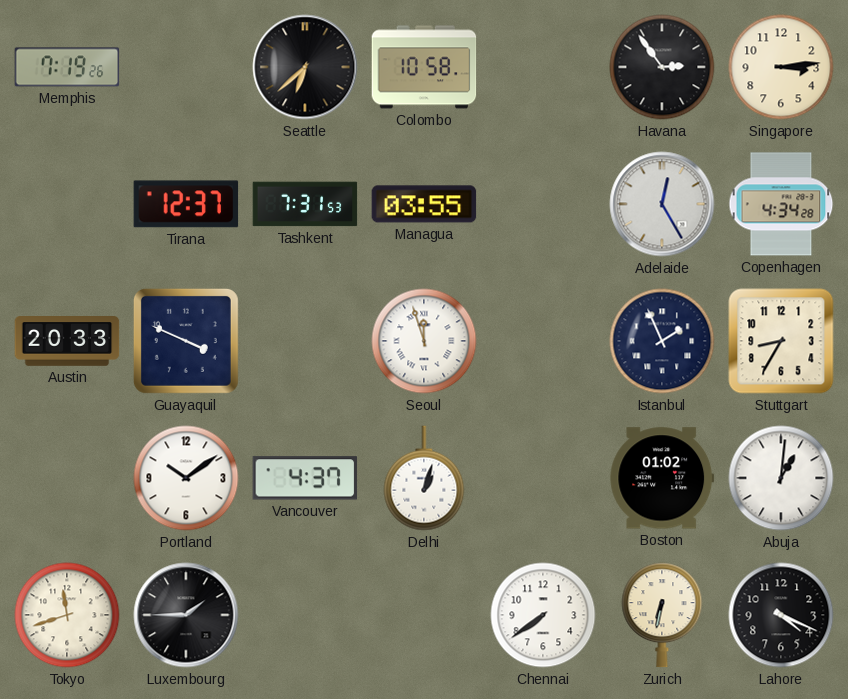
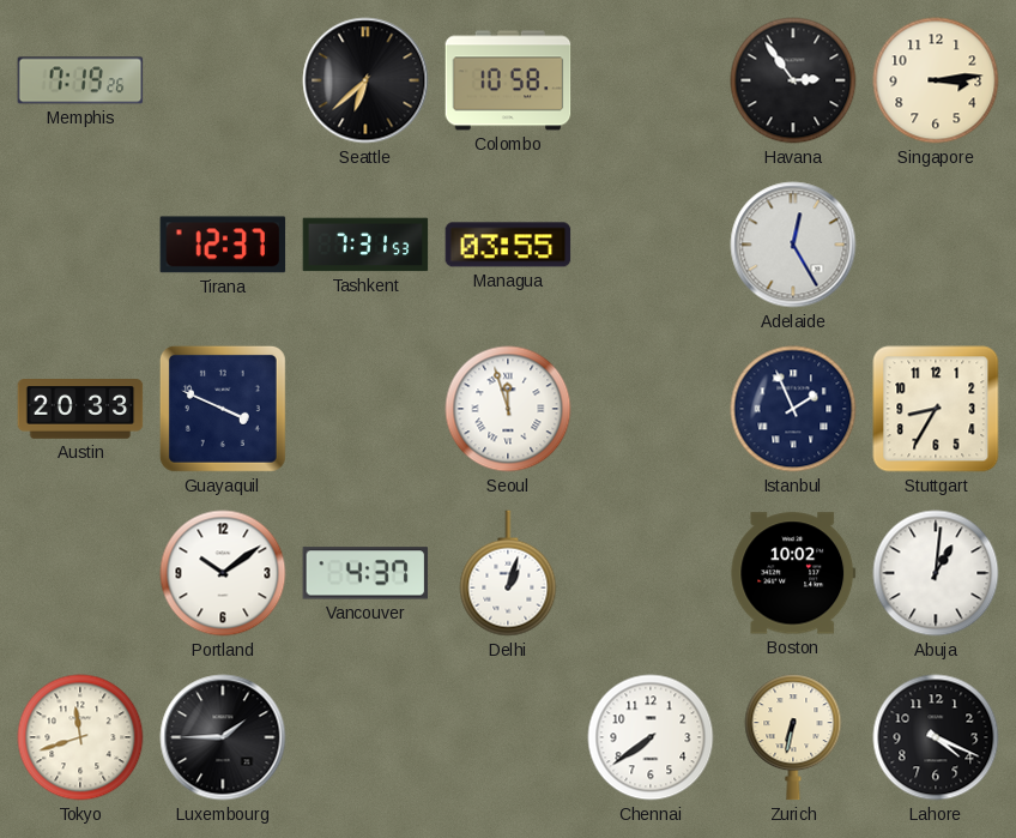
Copenhagen: 4:34 -> none
Boston: 01:02 -> 10:02
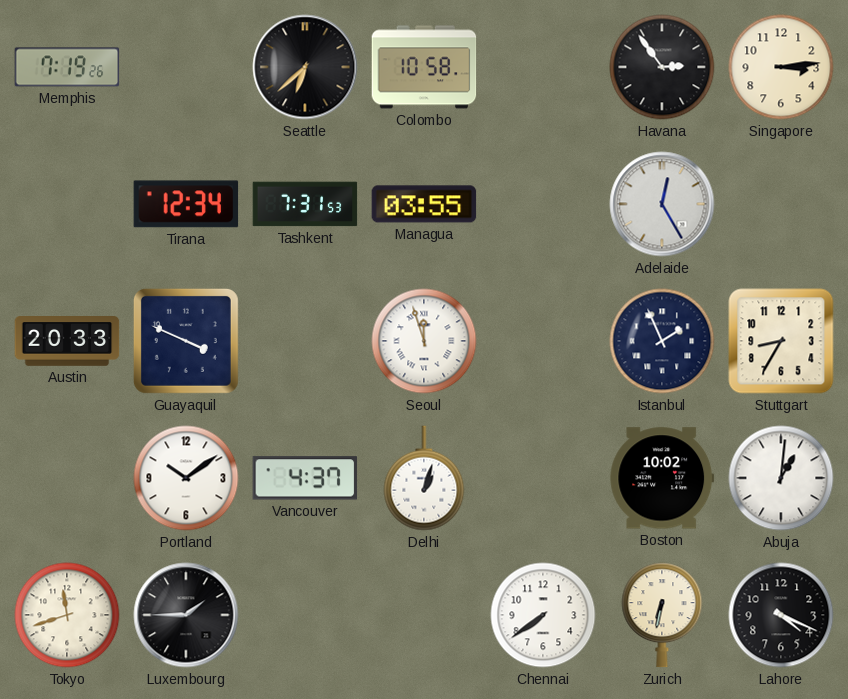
Tirana: 12:37 -> 12:34
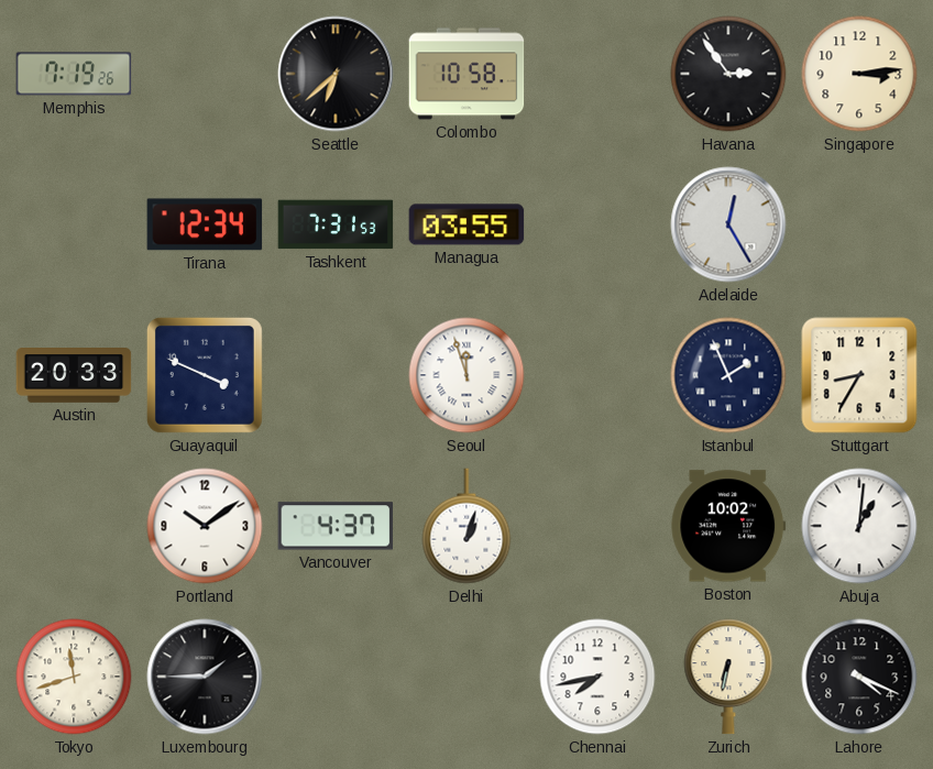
Chennai: 7:39 -> 7:43
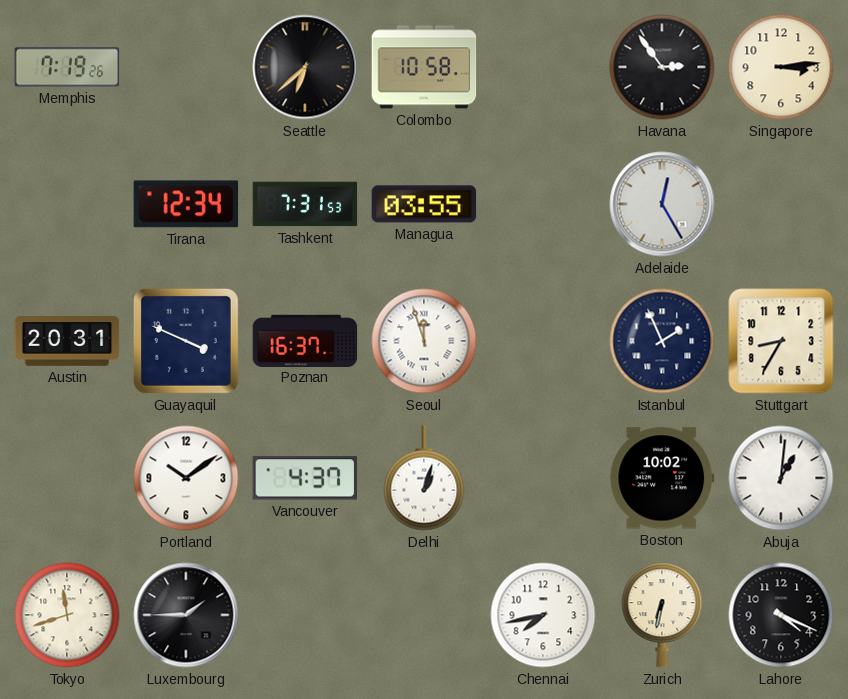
Austin: 20:33 -> 20:31
Poznan: none -> 16:37
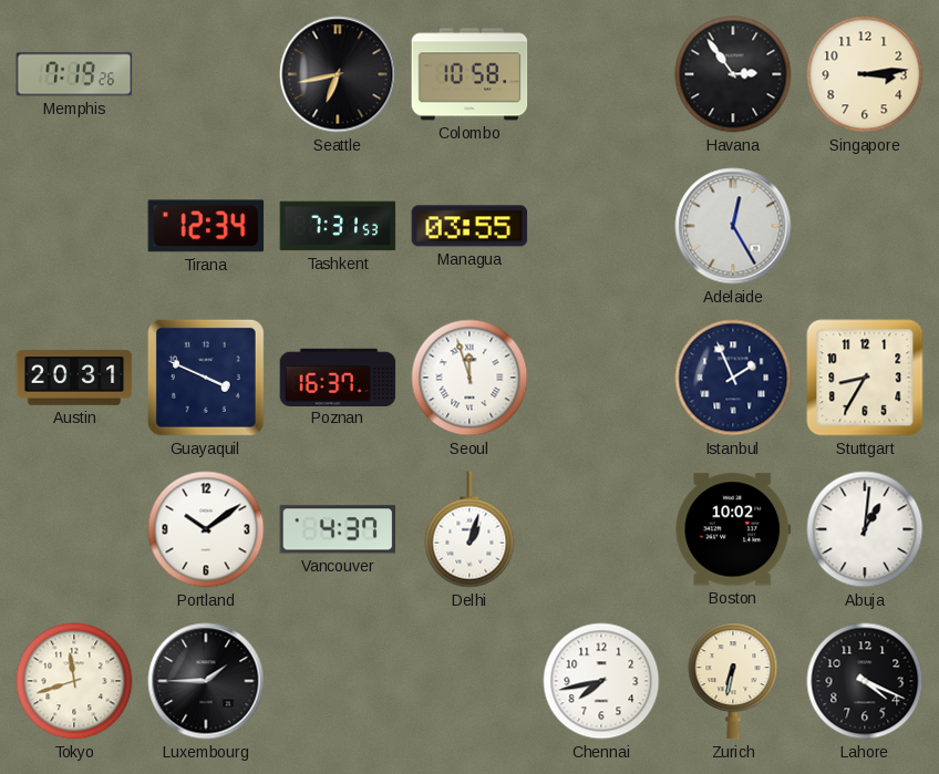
Seattle: 6:38 -> 6:43
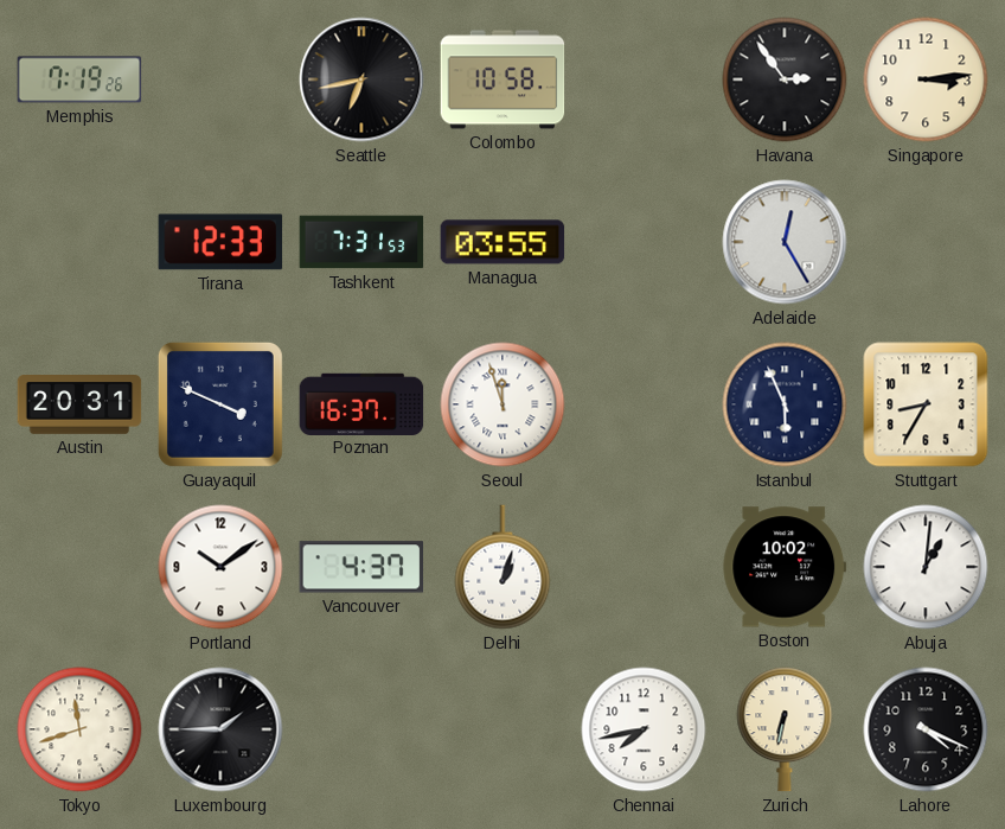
Tirana: 12:34 -> 12:33
Istanbul: 1:56 -> 5:56
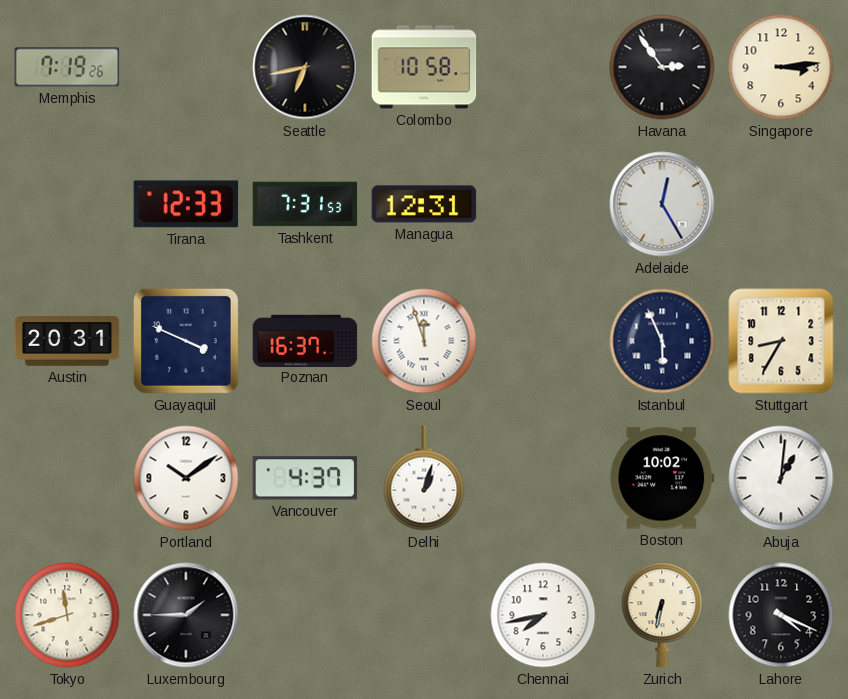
Managua: 03:55 -> 12:31
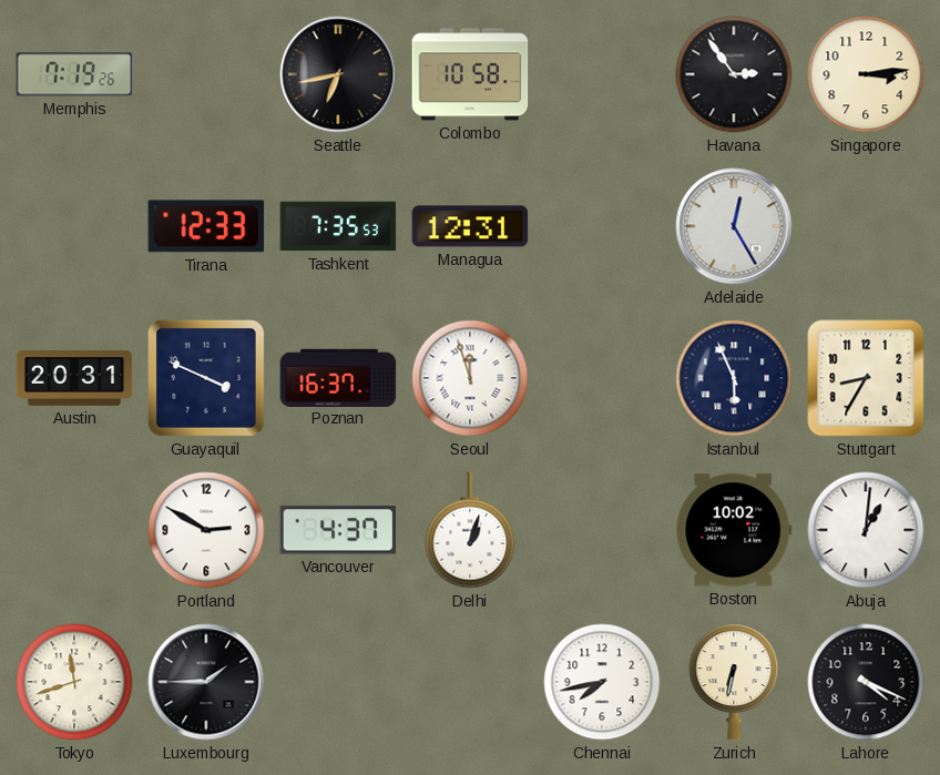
Tashkent: 7:31 -> 7:35
Portland: 10:09 -> 2:50
